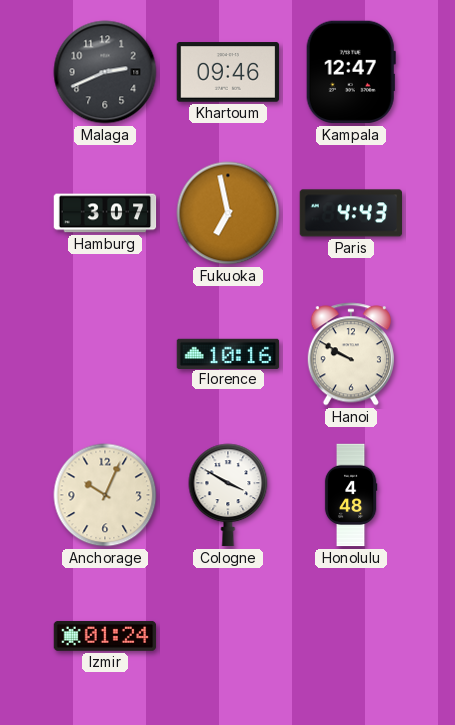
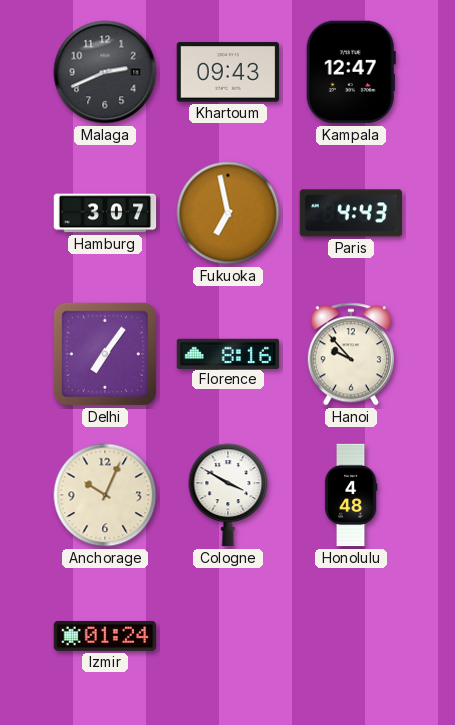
Khartoum: 09:46 -> 09:43
Delhi: none -> 7:06
Florence: 10:16 -> 8:16
Hanoi: 9:50 -> 9:53
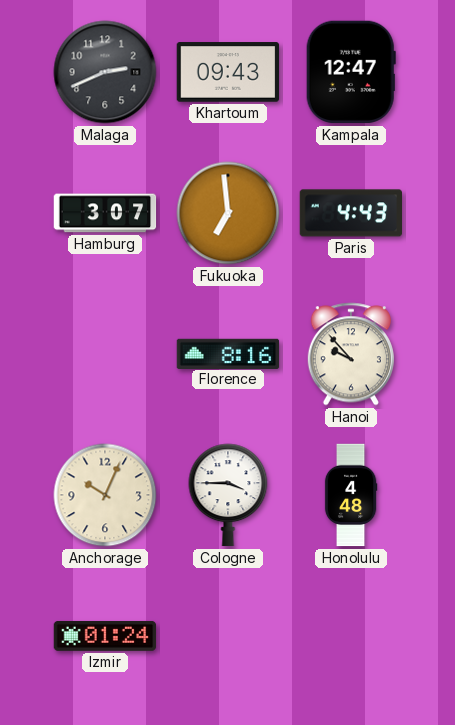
Fukuoka: 6:58 -> 6:59
Delhi: 7:06 -> none
Cologne: 3:50 -> 3:45
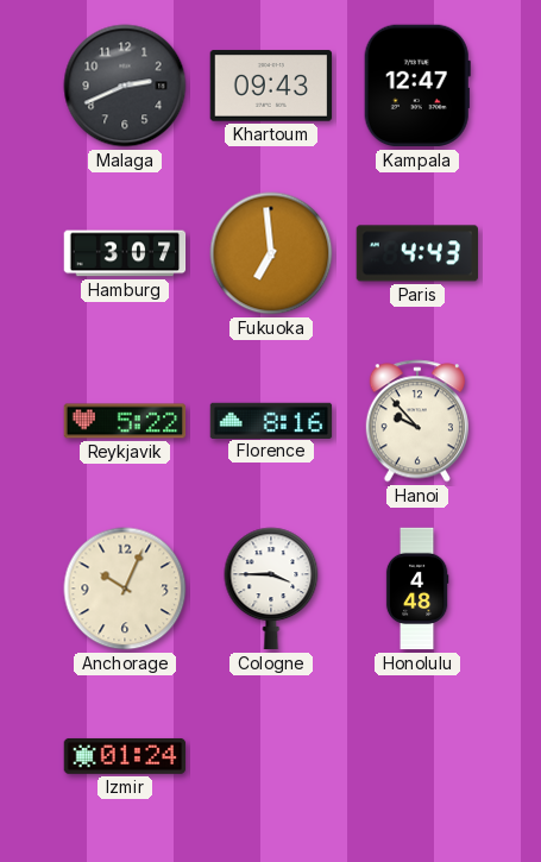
Reykjavik: none -> 5:22
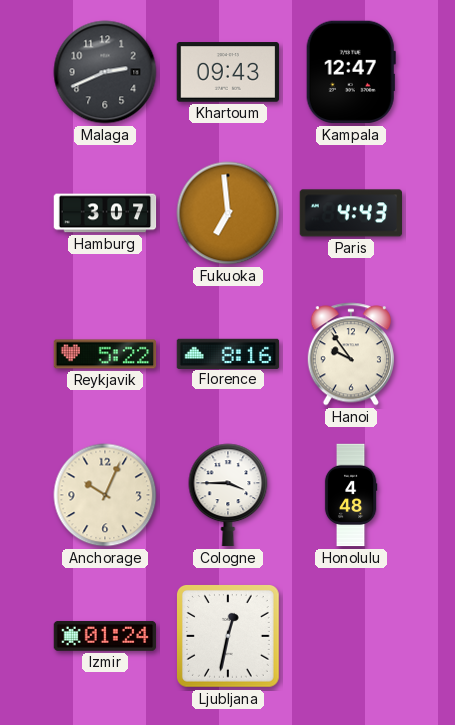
Hanoi: 9:53 -> 9:54
Ljubljana: none -> 12:32
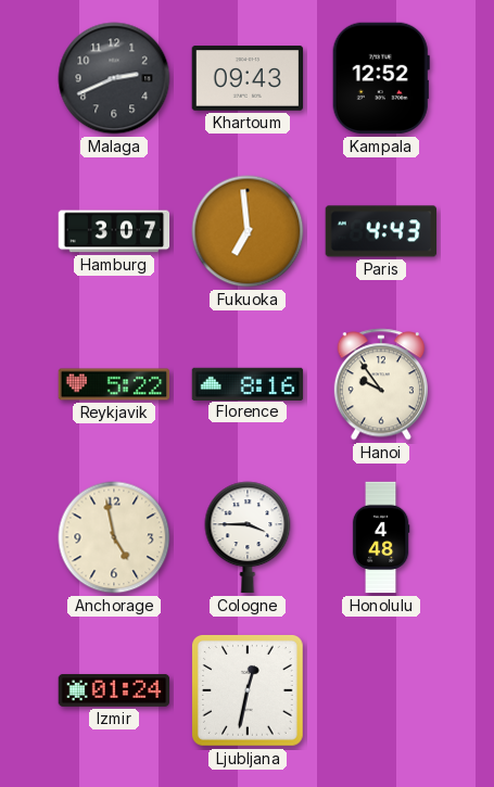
Kampala: 12:47 -> 12:52
Anchorage: 10:04 -> 4:58
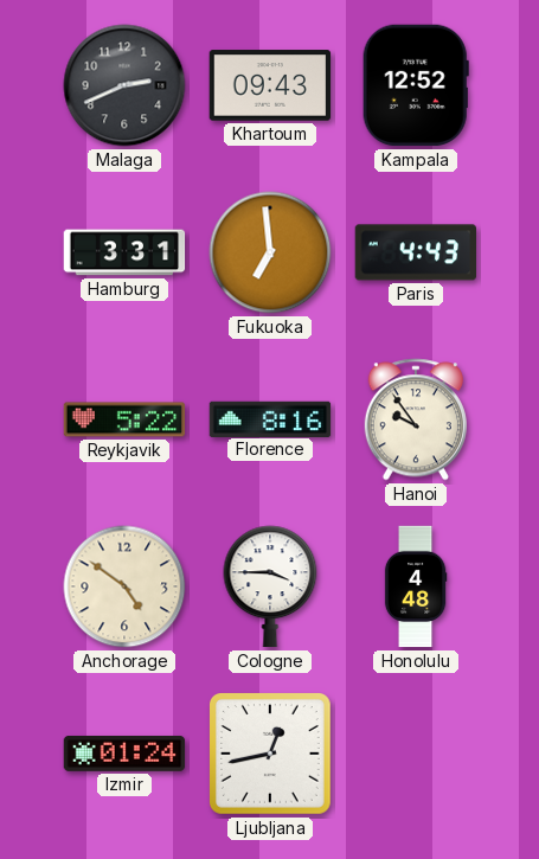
Hamburg: 3:07 -> 3:31
Anchorage: 4:58 -> 4:51
Ljubljana: 12:32 -> 12:43
